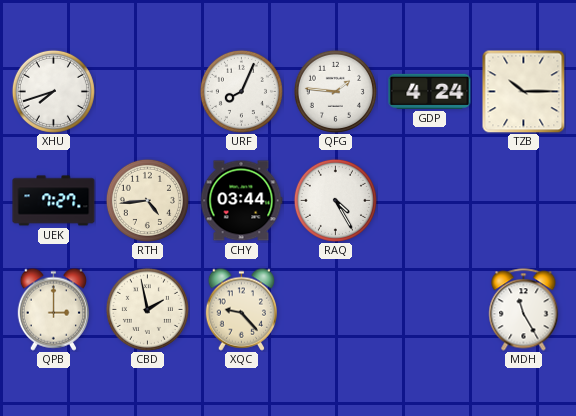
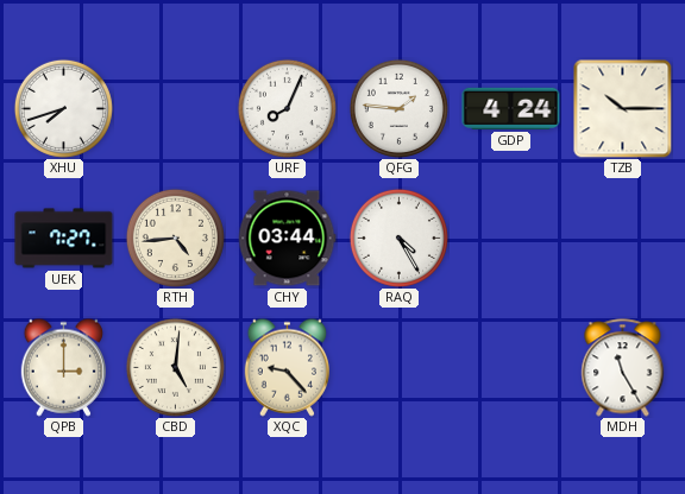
CBD: 1:58 -> 5:01
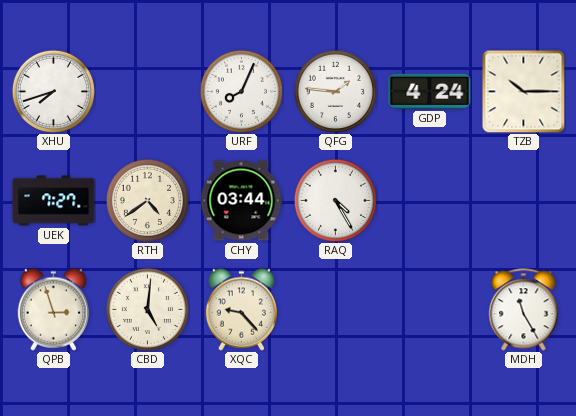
RTH: 4:44 -> 4:39
QPB: 3:00 -> 2:57
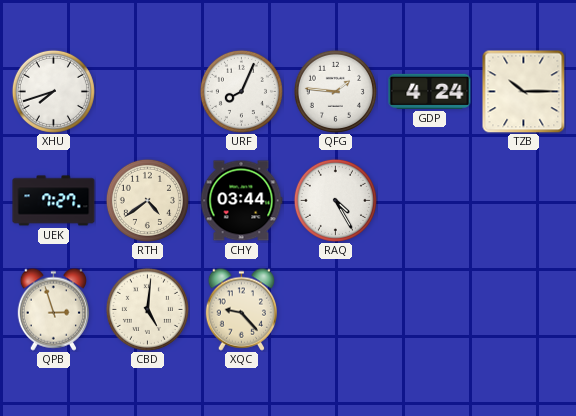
MDH: 11:25 -> none
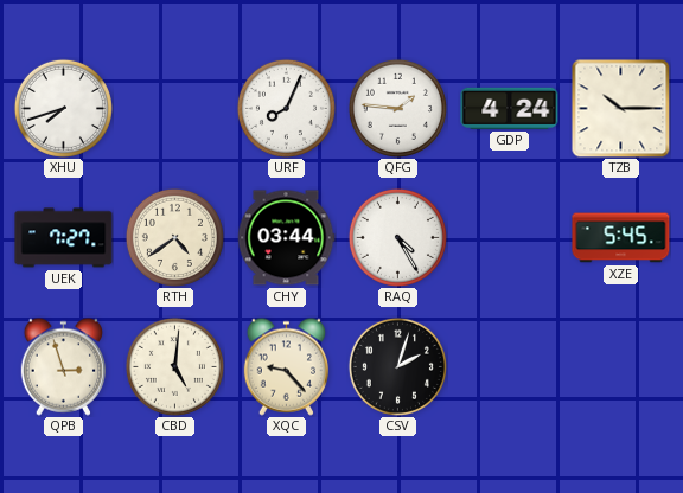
XZE: none -> 5:45
CSV: none -> 2:03
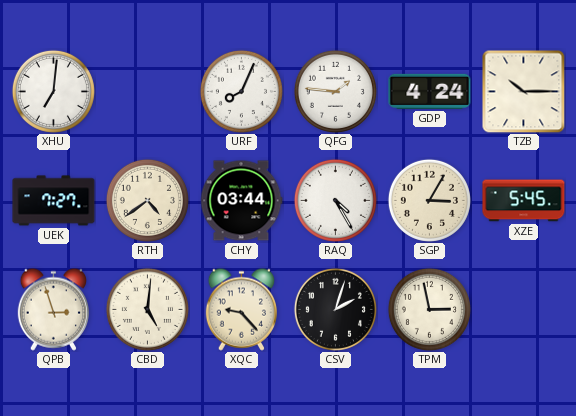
XHU: 7:42 -> 7:01
SGP: none -> 3:05
TPM: none -> 2:58
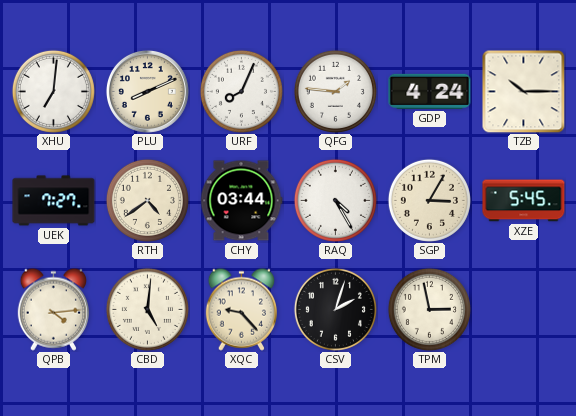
PLU: none -> 8:11
QPB: 2:57 -> 4:14
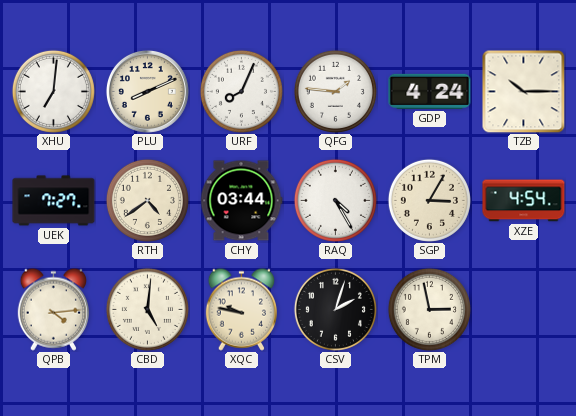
XZE: 5:45 -> 4:54
XQC: 9:23 -> 9:47
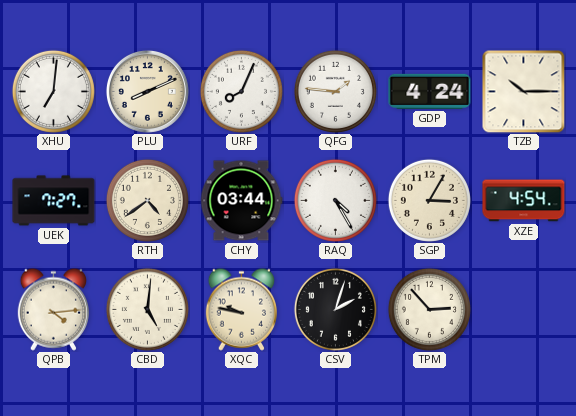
TPM: 2:58 -> 2:53
